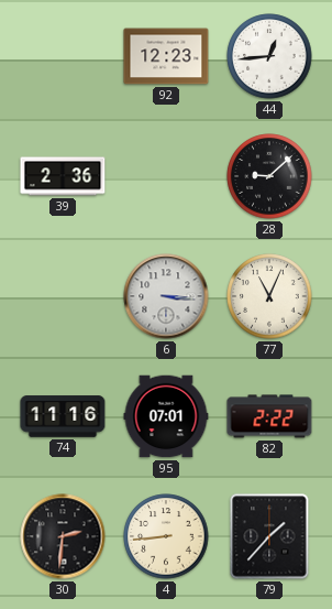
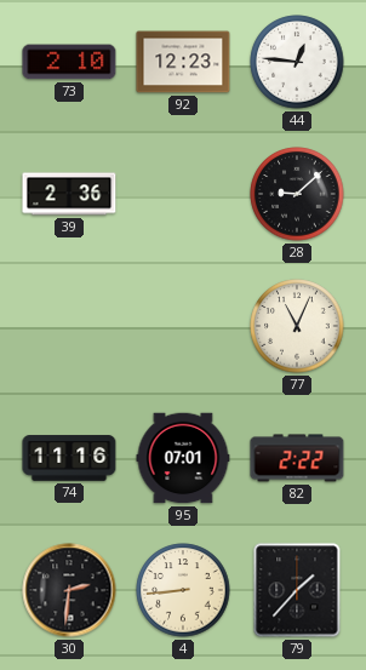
73: none -> 2:10
44: 12:44 -> 12:46
6: 3:16 -> none
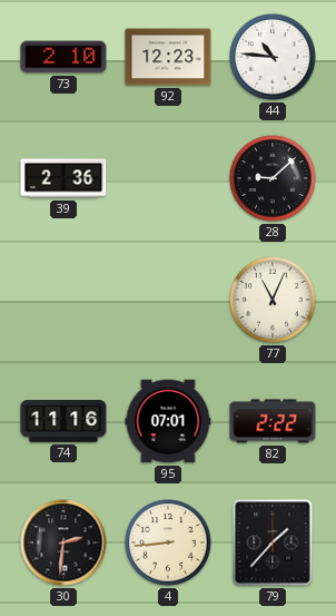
44: 12:46 -> 10:46
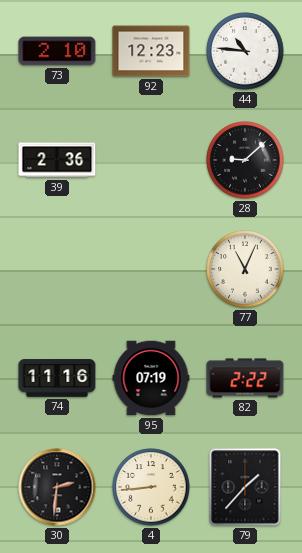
95: 07:01 -> 07:19
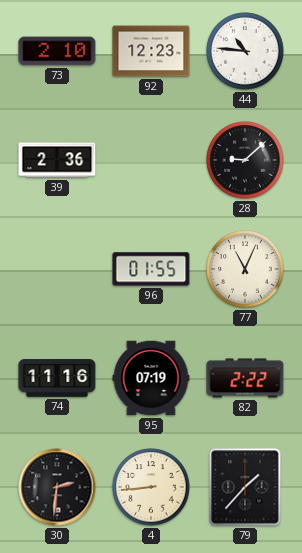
96: none -> 01:55
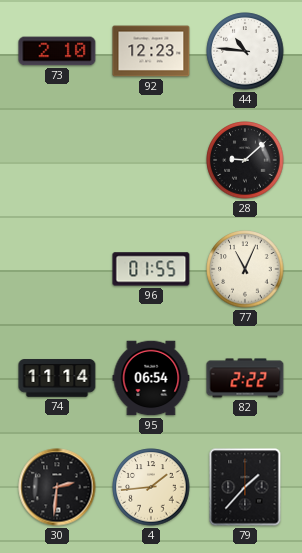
39: 2:36 -> none
74: 11:16 -> 11:14
95: 07:19 -> 06:54
4: 8:44 -> 1:44
